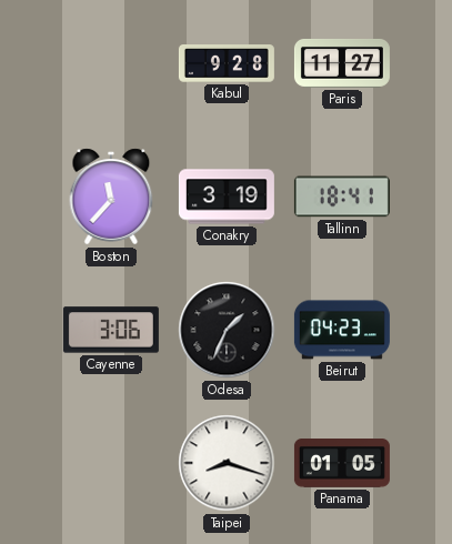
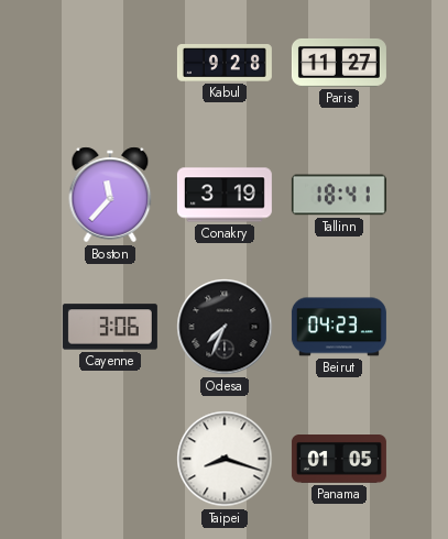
Odesa: 1:34 -> 7:34
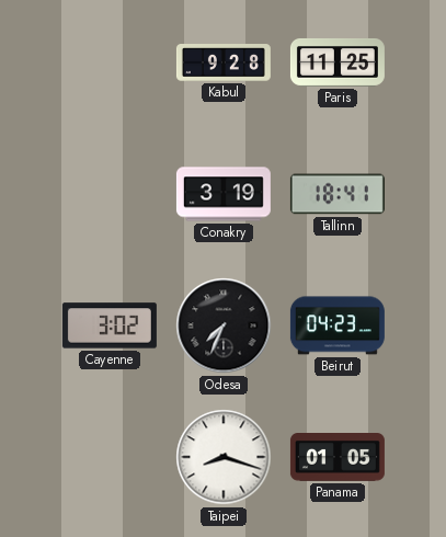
Paris: 11:27 -> 11:25
Boston: 11:37 -> none
Cayenne: 3:06 -> 3:02
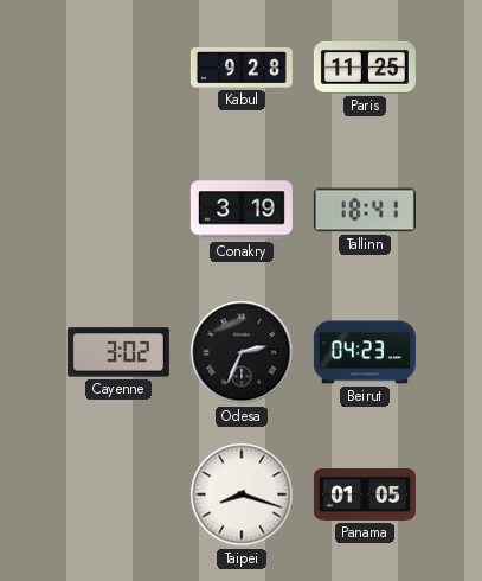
Odesa: 7:34 -> 2:34
